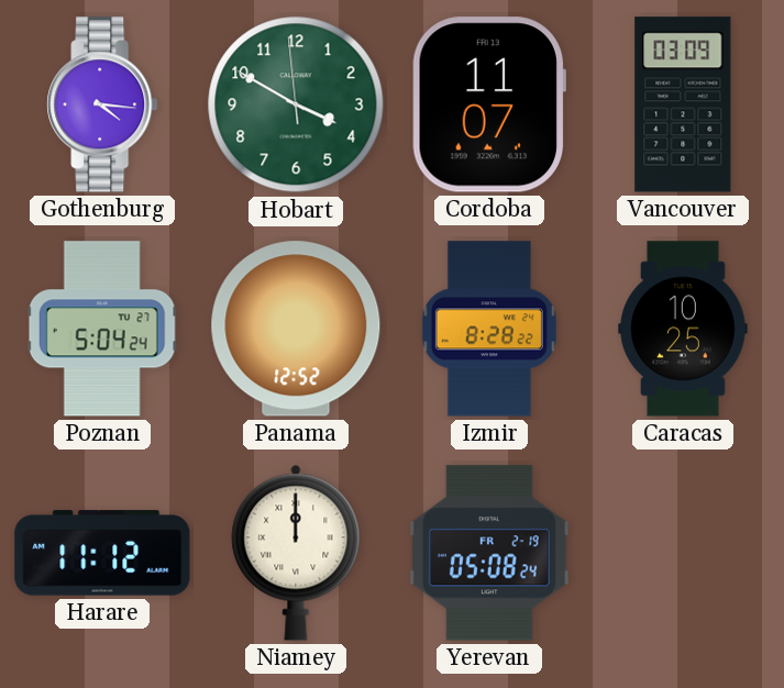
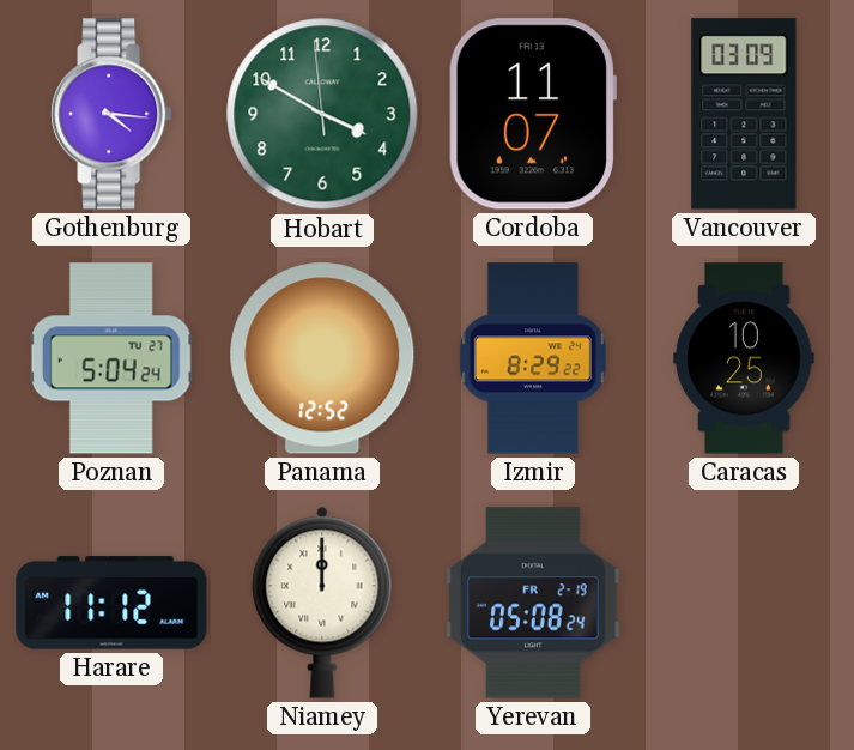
Izmir: 8:28 -> 8:29
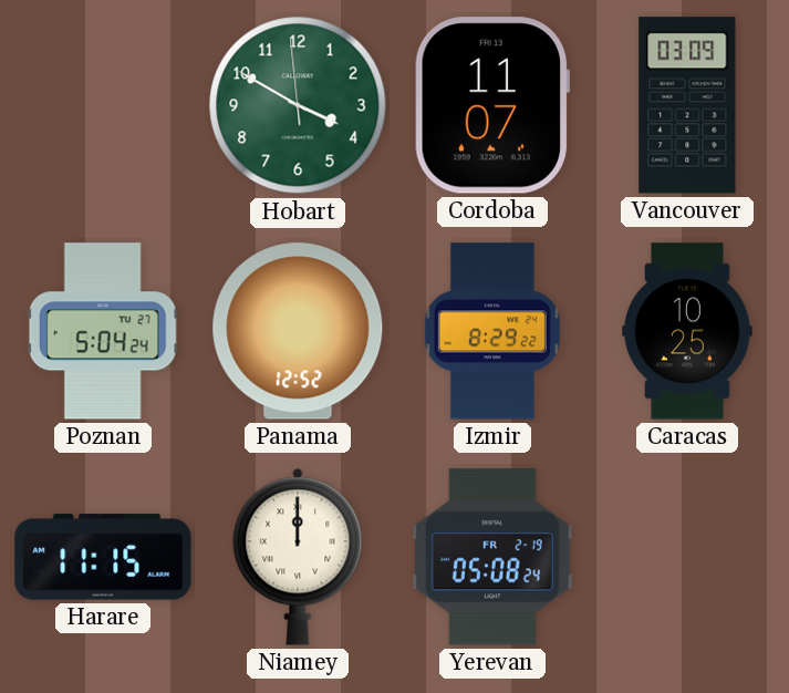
Gothenburg: 4:16 -> none
Harare: 11:12 -> 11:15
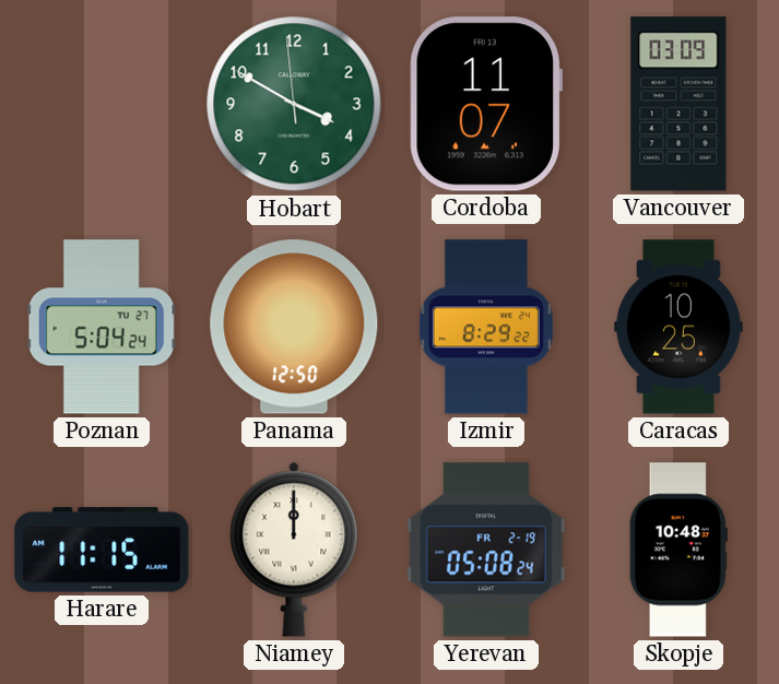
Panama: 12:52 -> 12:50
Skopje: none -> 10:48
